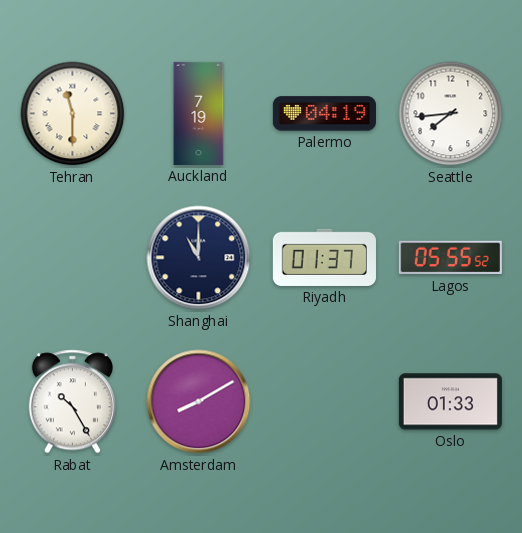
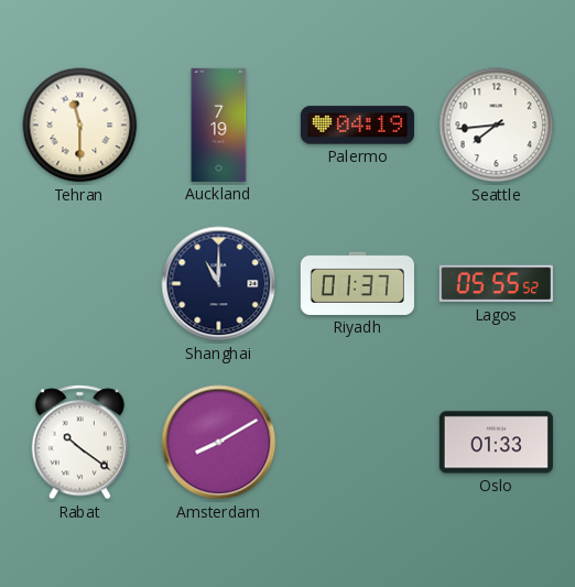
Rabat: 10:25 -> 10:21
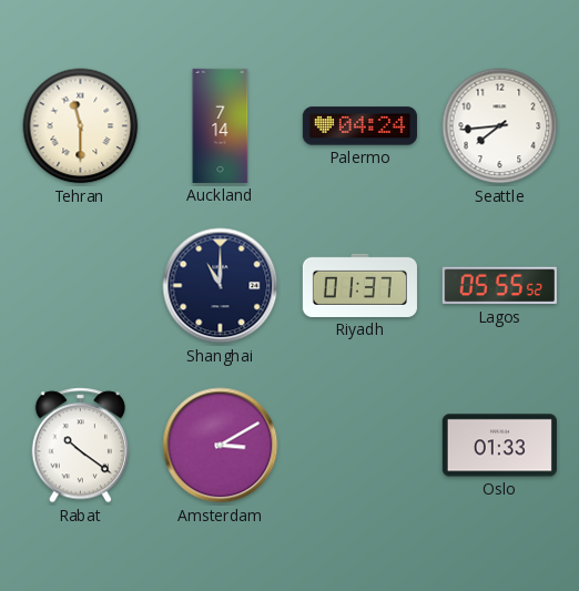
Auckland: 7:19 -> 7:14
Palermo: 04:19 -> 04:24
Amsterdam: 8:10 -> 3:10
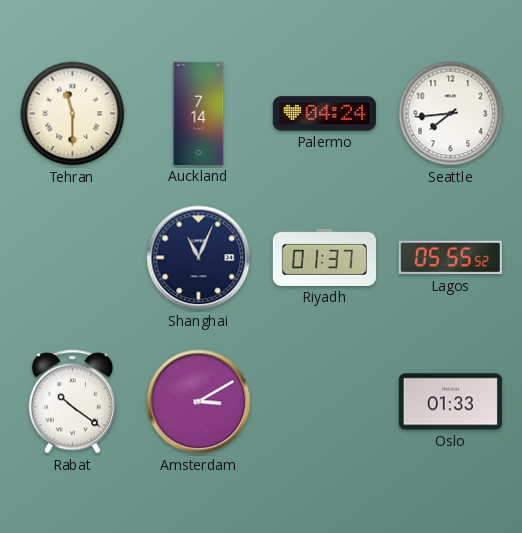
Shanghai: 11:00 -> 11:04
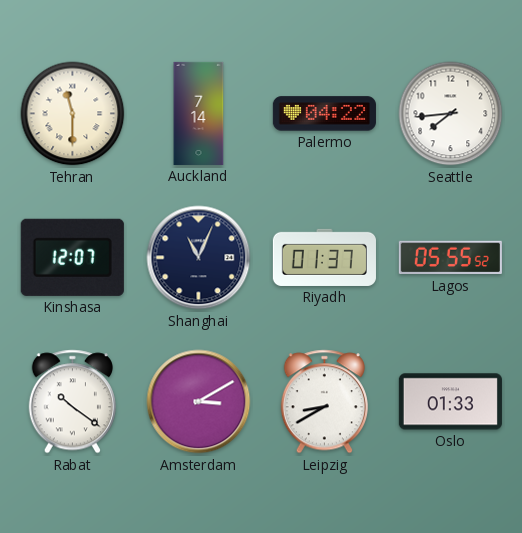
Palermo: 04:24 -> 04:22
Kinshasa: none -> 12:07
Leipzig: none -> 8:40
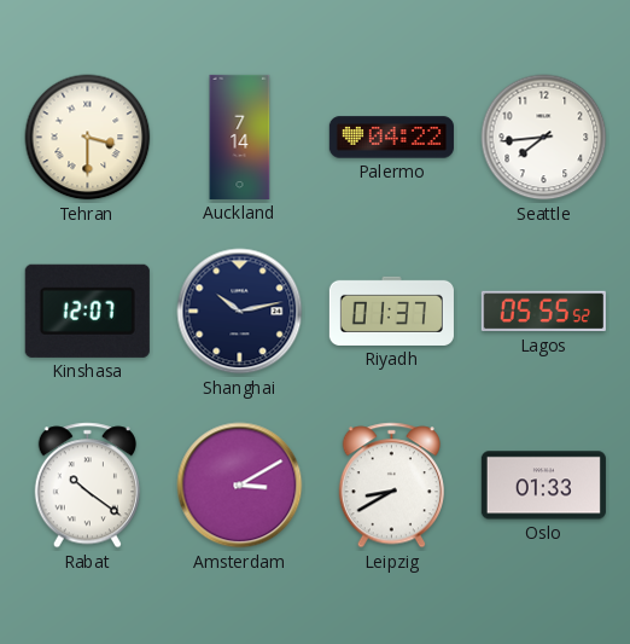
Tehran: 11:30 -> 3:30
Shanghai: 11:04 -> 10:13
